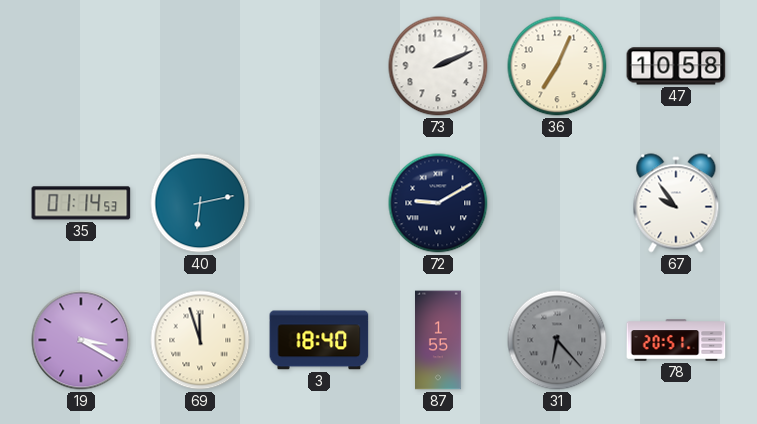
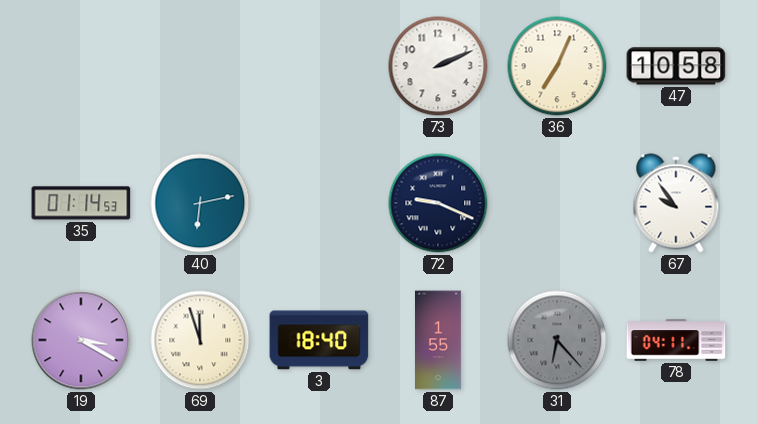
72: 9:10 -> 9:19
78: 20:51 -> 04:11
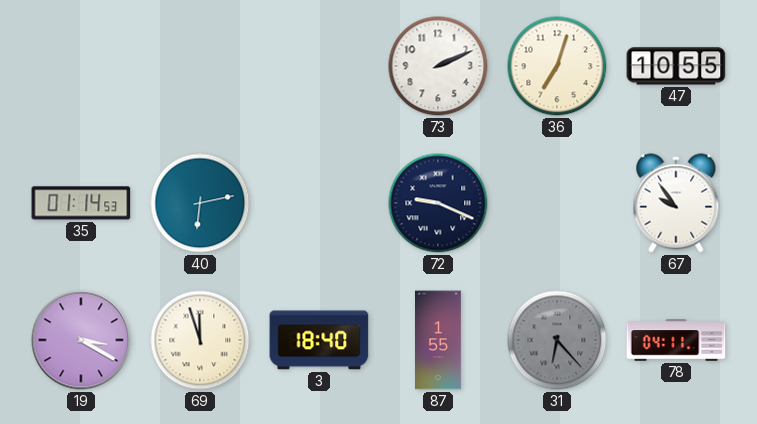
36: 7:04 -> 7:03
47: 10:58 -> 10:55
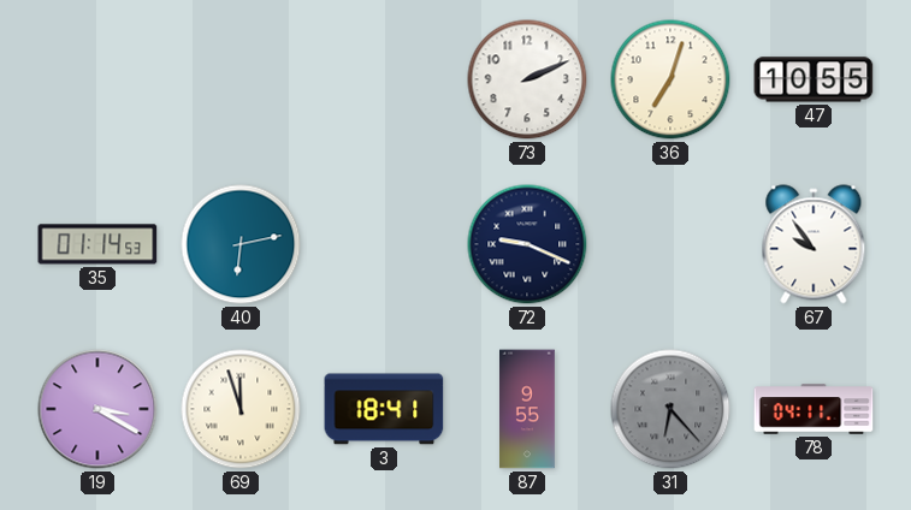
3: 18:40 -> 18:41
87: 1:55 -> 9:55
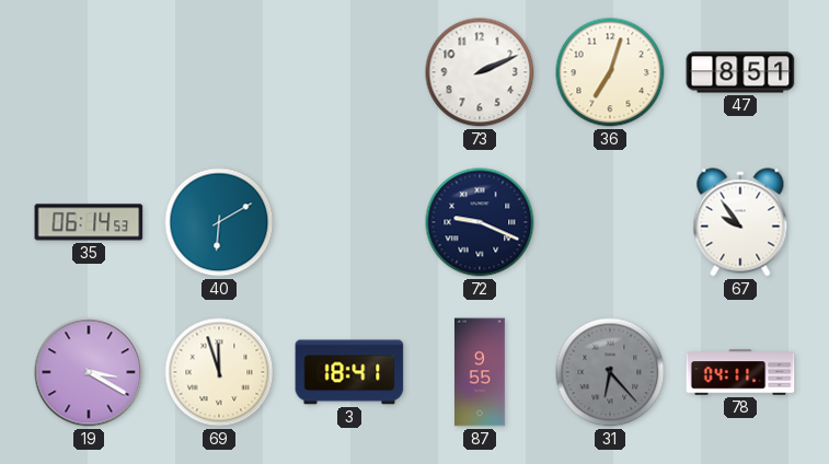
47: 10:55 -> 8:51
35: 01:14 -> 06:14
40: 6:13 -> 6:10
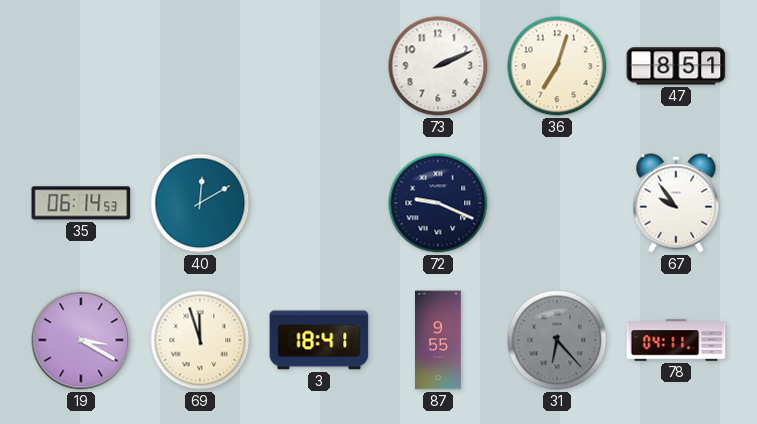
40: 6:10 -> 12:10
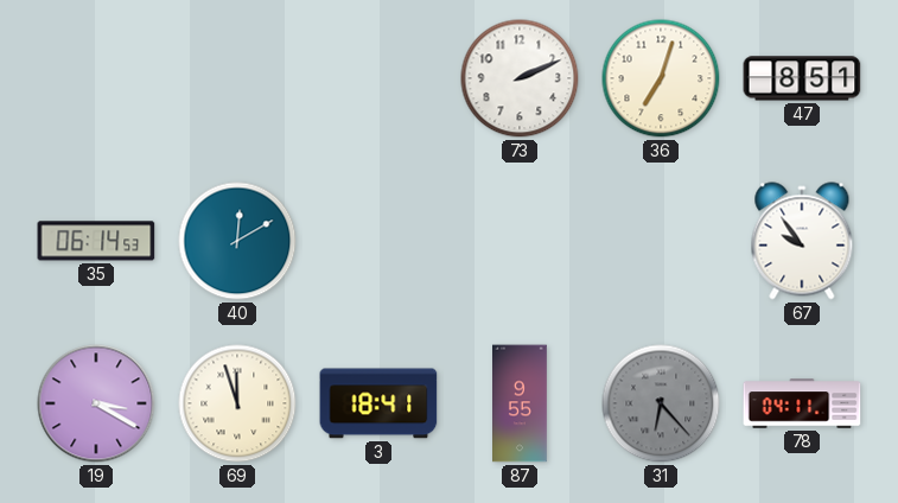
72: 9:19 -> none
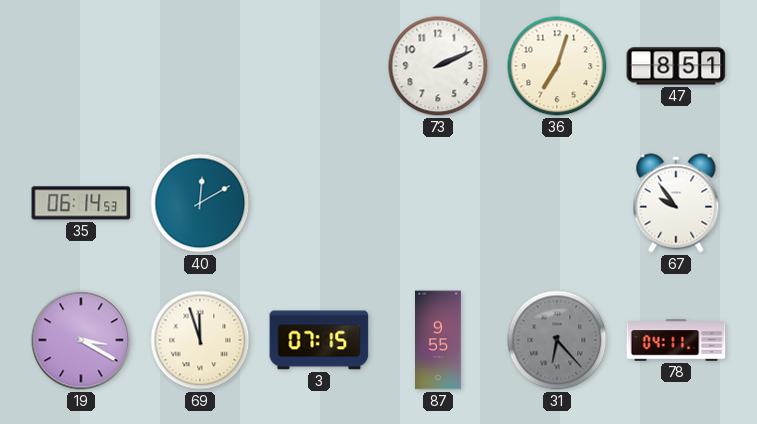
3: 18:41 -> 07:15
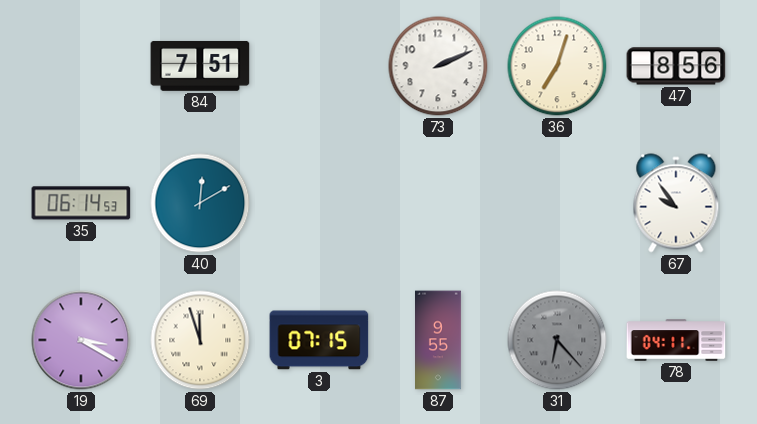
84: none -> 7:51
47: 8:51 -> 8:56
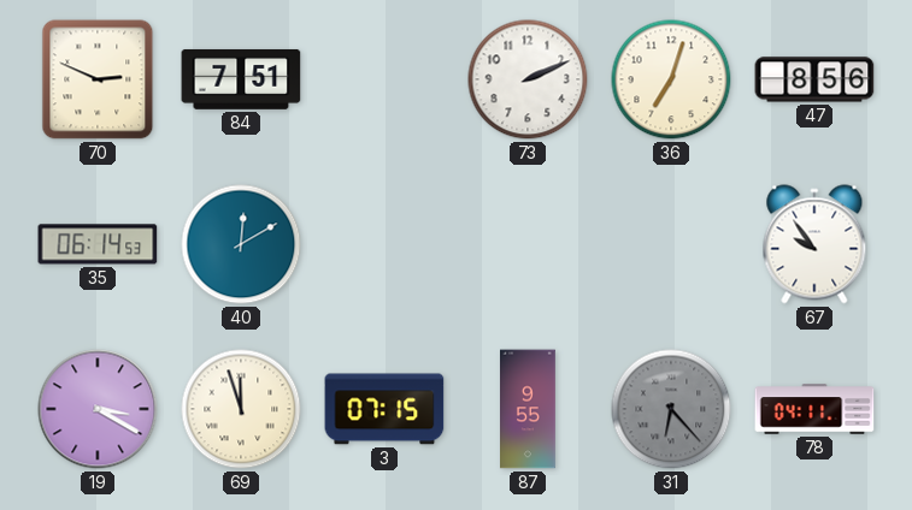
70: none -> 2:49
